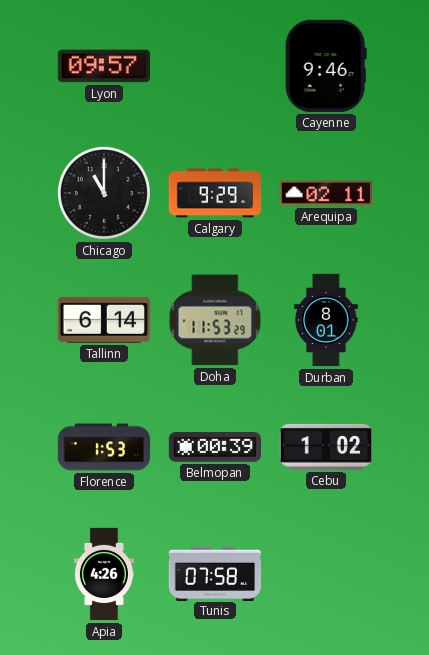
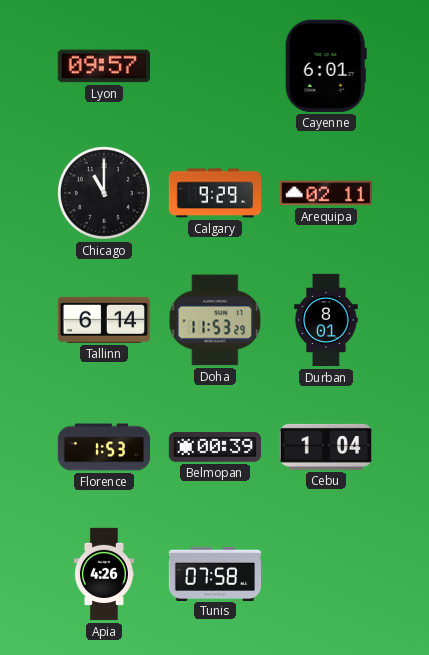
Cayenne: 9:46 -> 6:01
Cebu: 1:02 -> 1:04
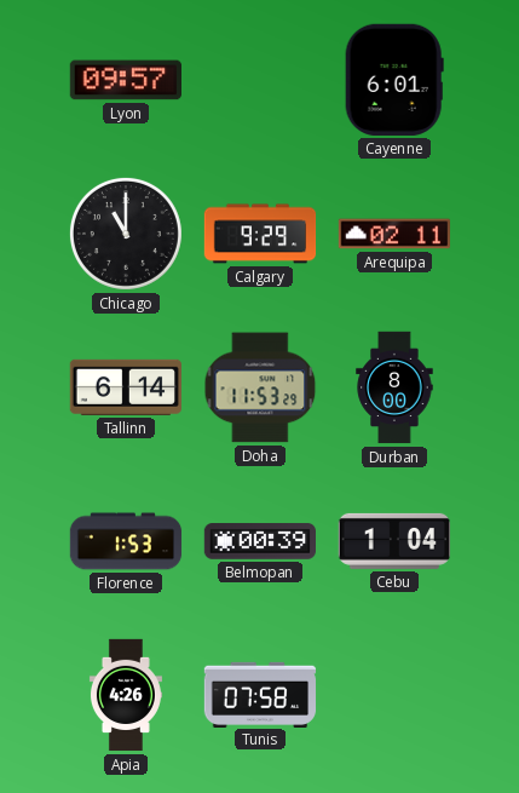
Durban: 8:01 -> 8:00
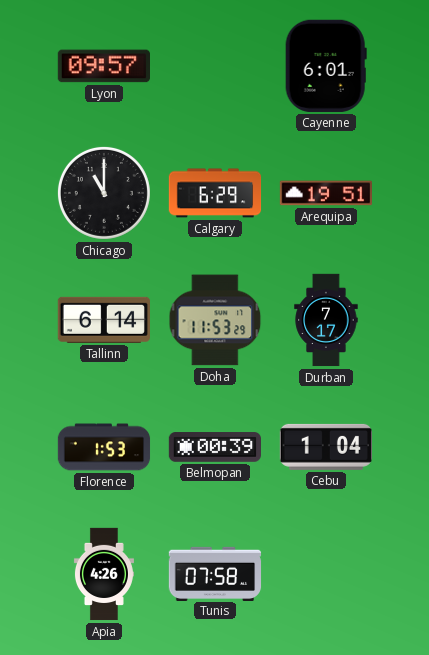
Calgary: 9:29 -> 6:29
Arequipa: 02:11 -> 19:51
Durban: 8:00 -> 7:17
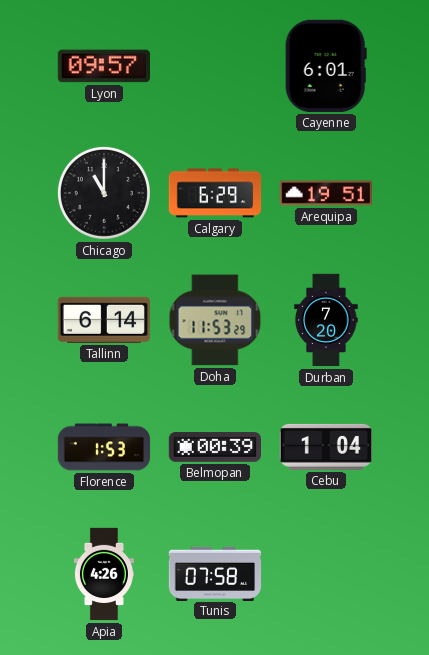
Durban: 7:17 -> 7:20
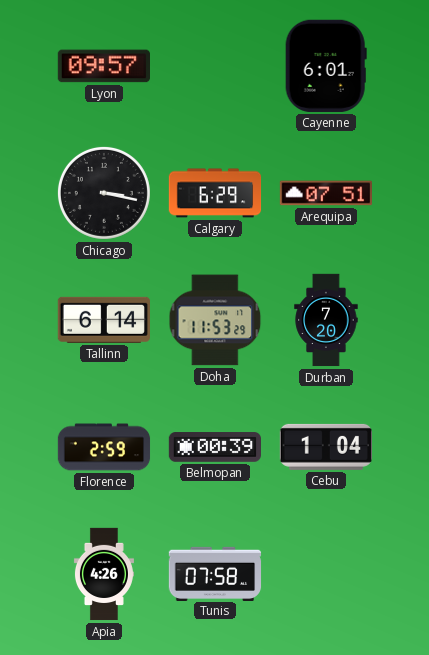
Chicago: 11:00 -> 3:17
Arequipa: 19:51 -> 07:51
Florence: 1:53 -> 2:59
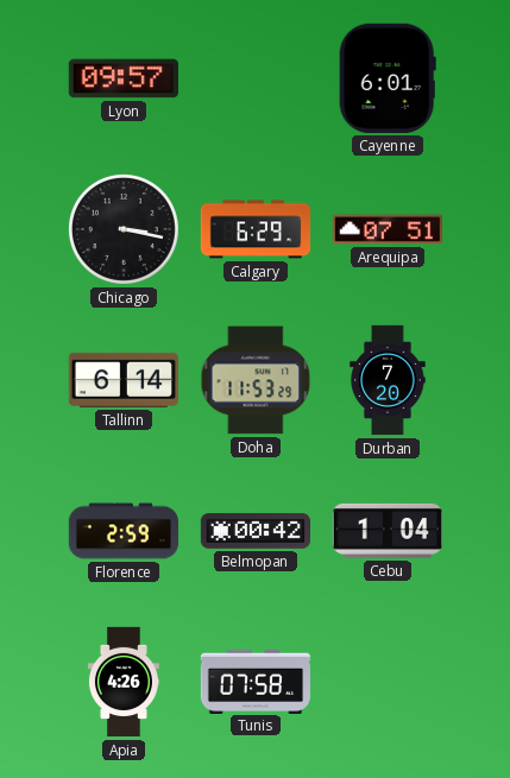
Belmopan: 00:39 -> 00:42
